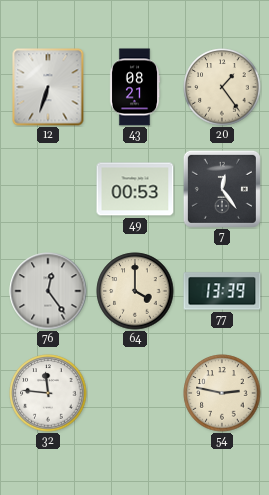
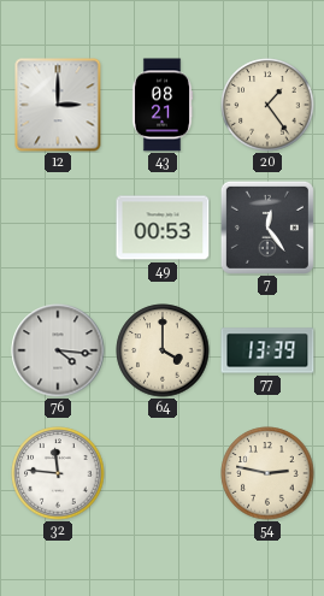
12: 6:33 -> 3:00
76: 12:24 -> 4:16
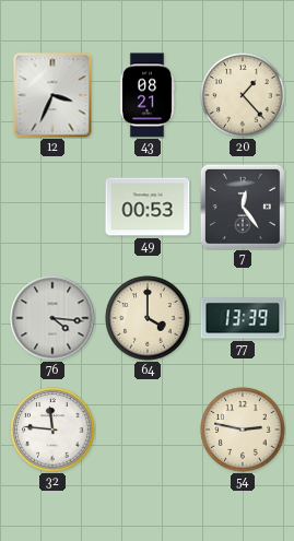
12: 3:00 -> 3:34
20: 1:24 -> 1:23
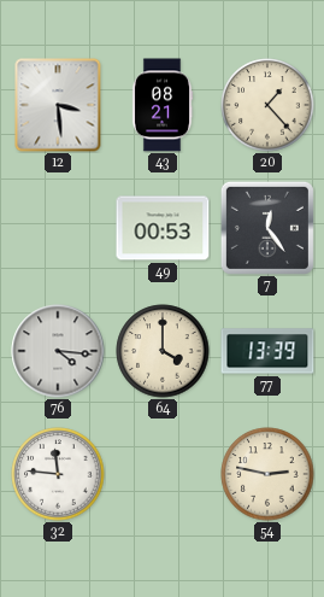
12: 3:34 -> 3:29
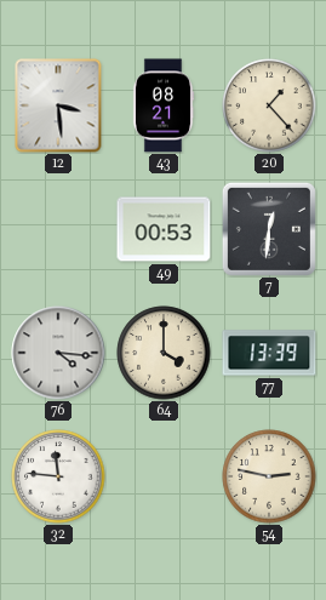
7: 12:24 -> 12:31
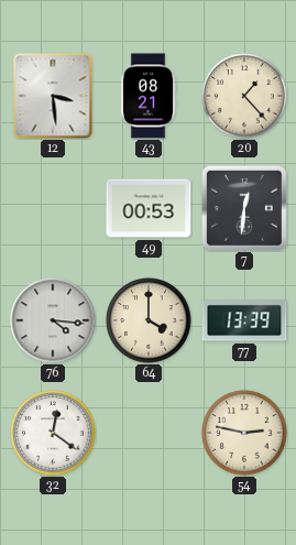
32: 11:46 -> 12:21
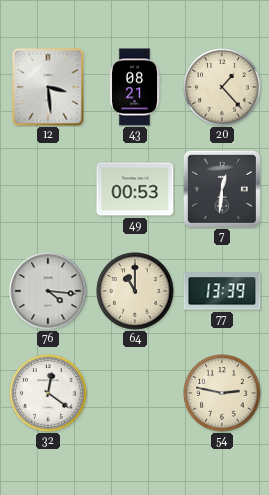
64: 4:00 -> 11:00
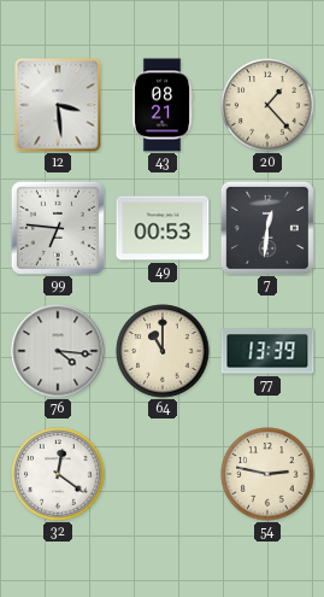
99: none -> 6:46
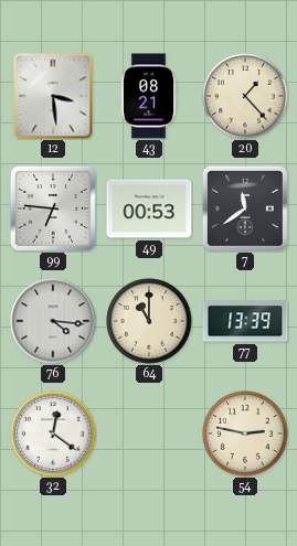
7: 12:31 -> 11:39
